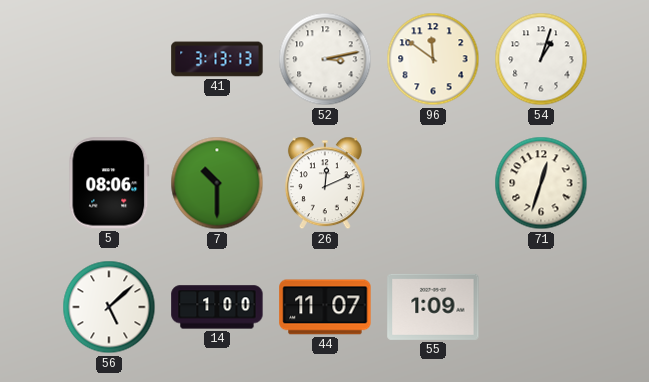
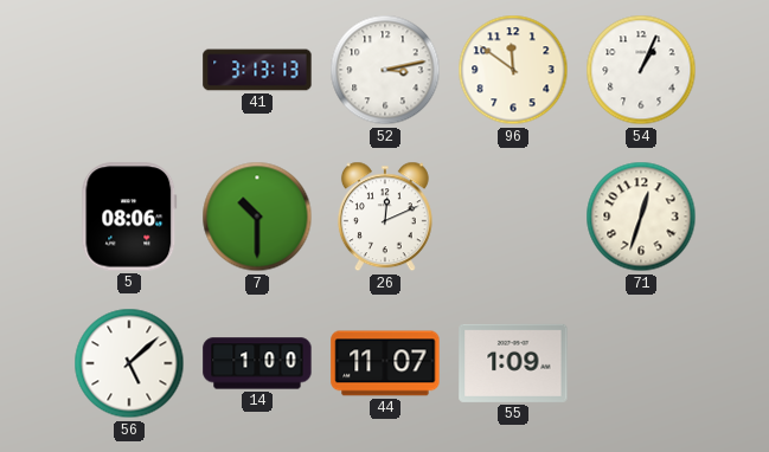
54: 1:03 -> 1:04
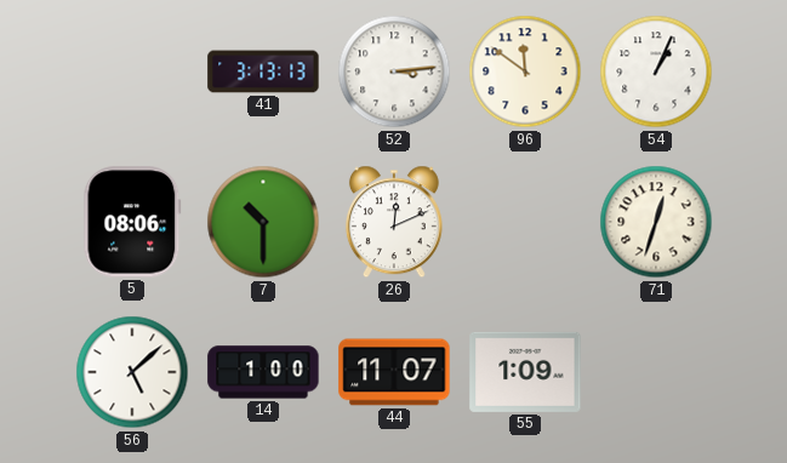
52: 3:13 -> 3:14
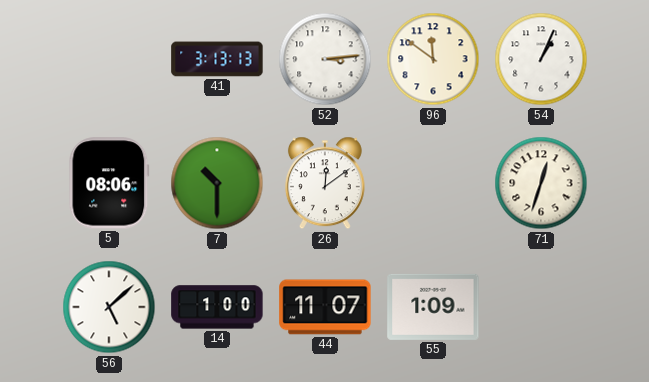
26: 12:11 -> 12:09
